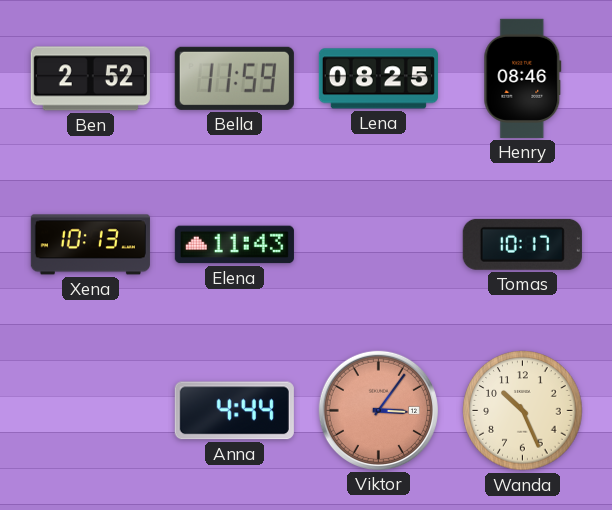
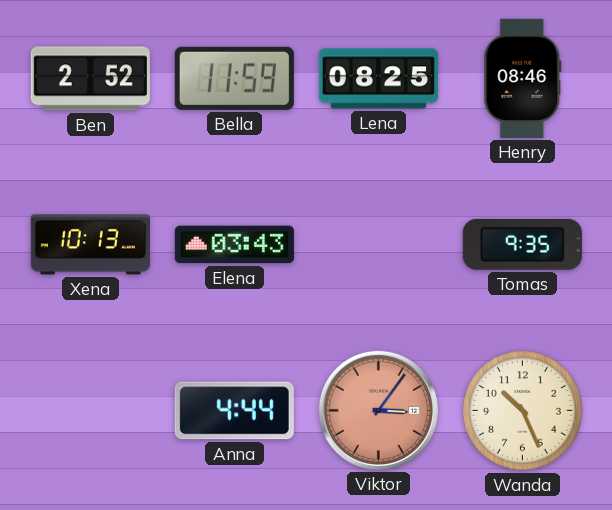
Elena: 11:43 -> 03:43
Tomas: 10:17 -> 9:35
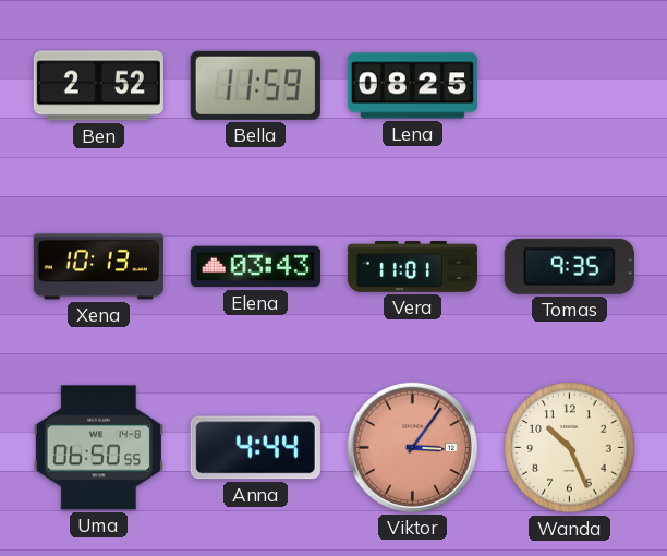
Henry: 08:46 -> none
Vera: none -> 11:01
Uma: none -> 06:50
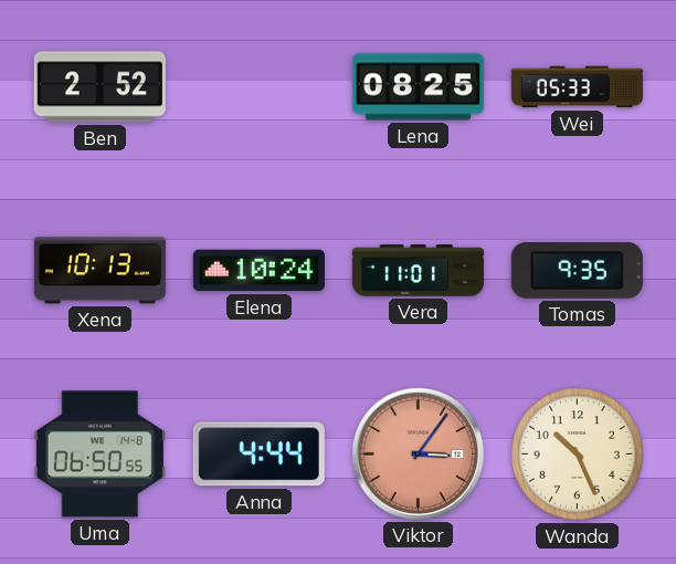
Bella: 11:59 -> none
Wei: none -> 05:33
Elena: 03:43 -> 10:24
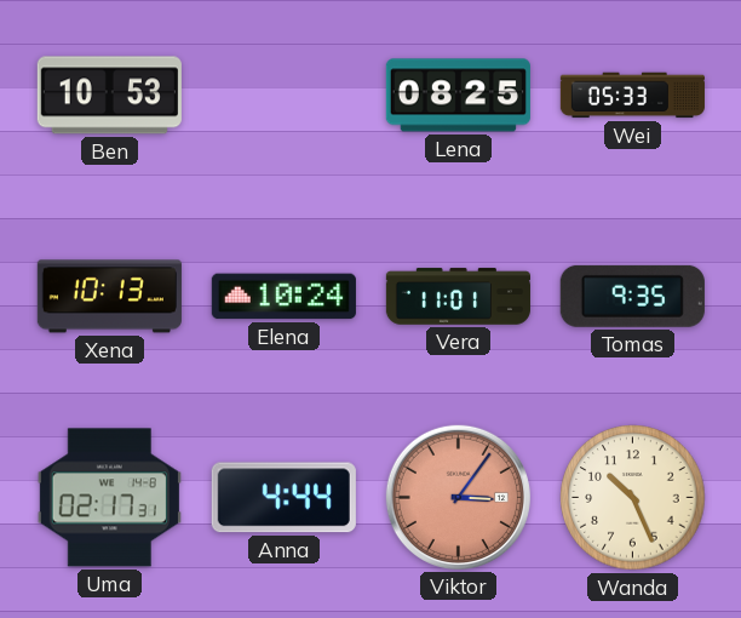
Ben: 2:52 -> 10:53
Uma: 06:50 -> 02:17
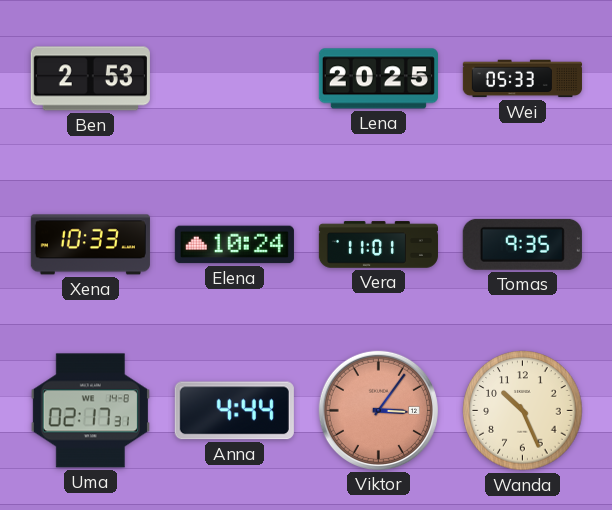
Ben: 10:53 -> 2:53
Lena: 08:25 -> 20:25
Xena: 10:13 -> 10:33
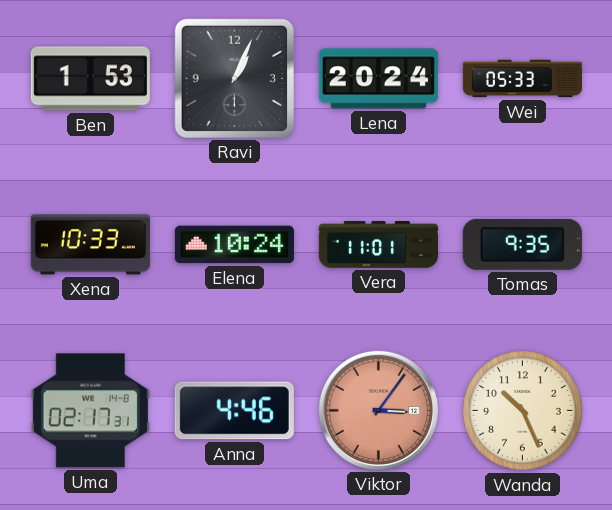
Ben: 2:53 -> 1:53
Ravi: none -> 1:04
Lena: 20:25 -> 20:24
Anna: 4:44 -> 4:46
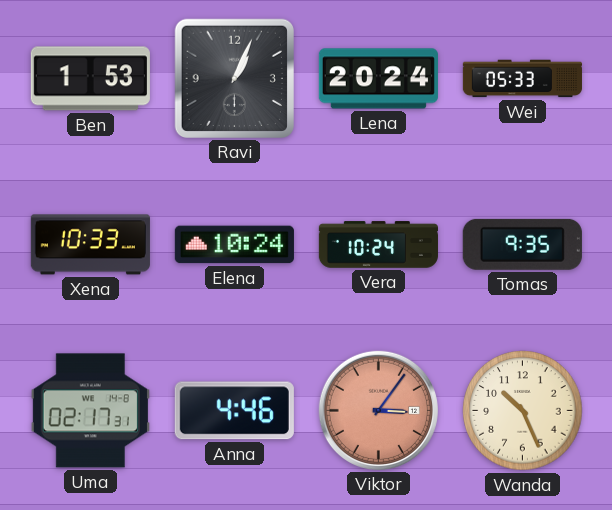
Vera: 11:01 -> 10:24
